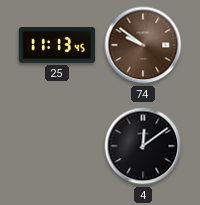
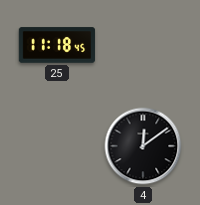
25: 11:13 -> 11:18
74: 9:51 -> none
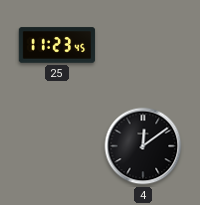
25: 11:18 -> 11:23
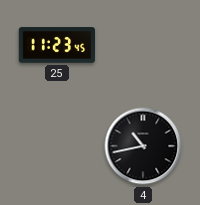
4: 12:09 -> 10:43
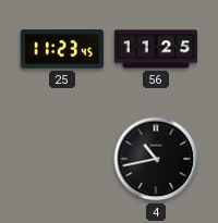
56: none -> 11:25
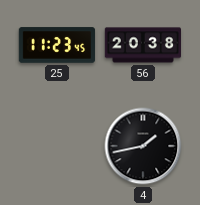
56: 11:25 -> 20:38
4: 10:43 -> 1:43
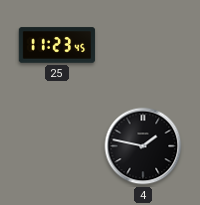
56: 20:38 -> none
4: 1:43 -> 1:47
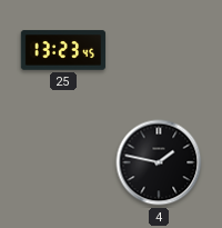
25: 11:23 -> 13:23
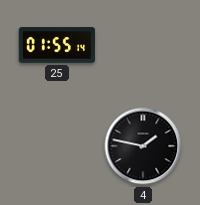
25: 13:23 -> 01:55
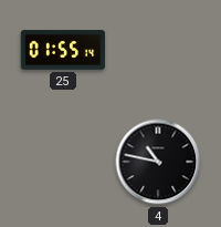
4: 1:47 -> 10:47
